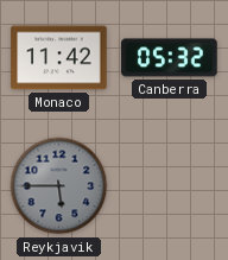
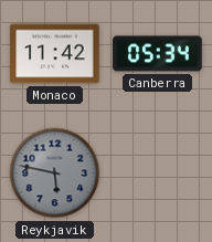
Canberra: 05:32 -> 05:34
Reykjavik: 5:45 -> 5:47
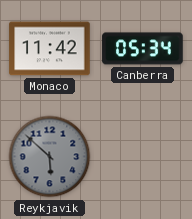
Reykjavik: 5:47 -> 5:52
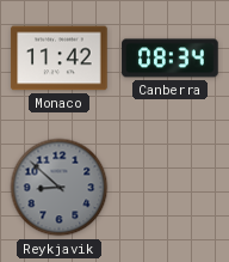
Canberra: 05:34 -> 08:34
Reykjavik: 5:52 -> 8:52
